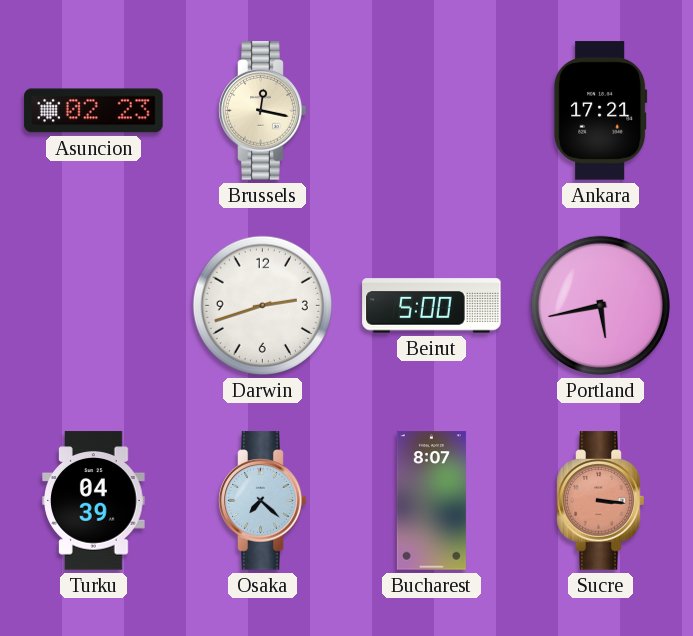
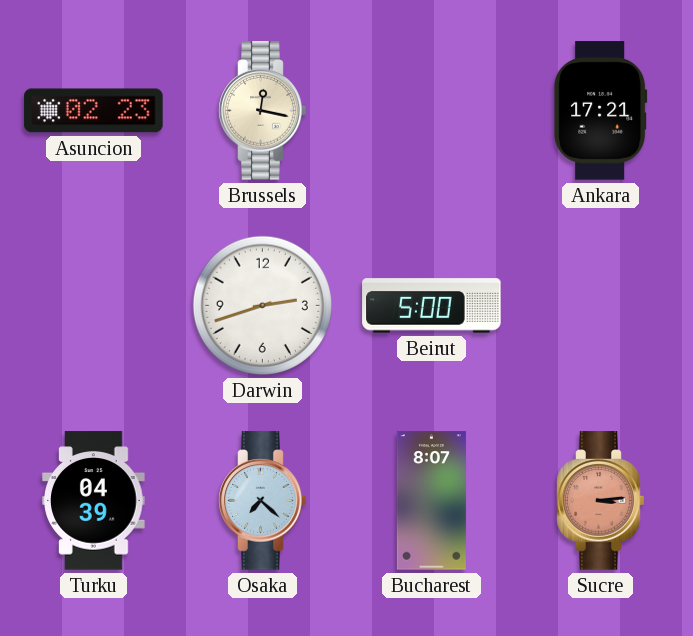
Portland: 5:43 -> none
Sucre: 3:16 -> 3:14
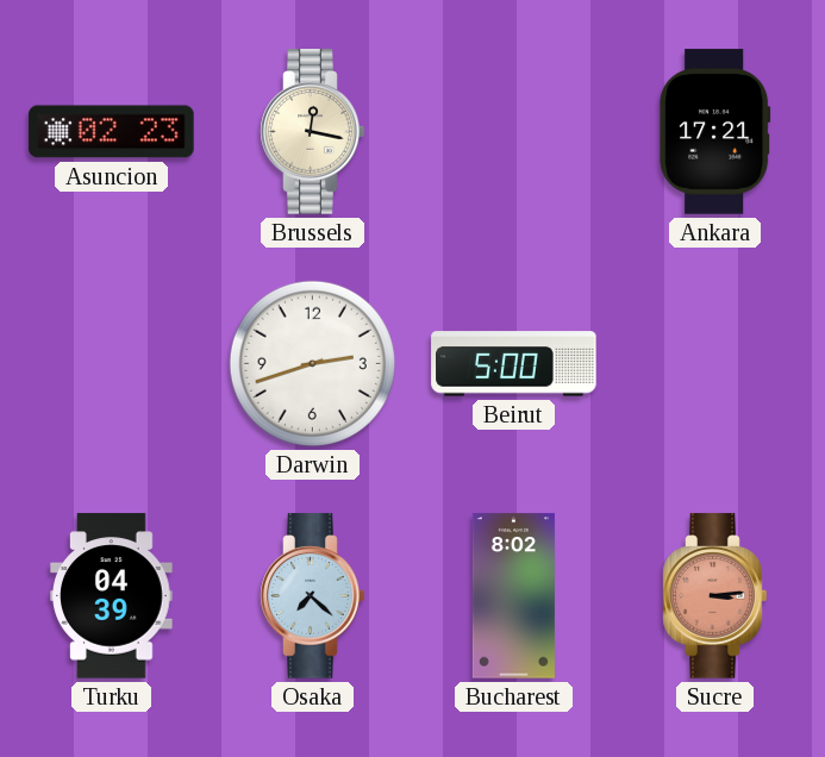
Bucharest: 8:07 -> 8:02
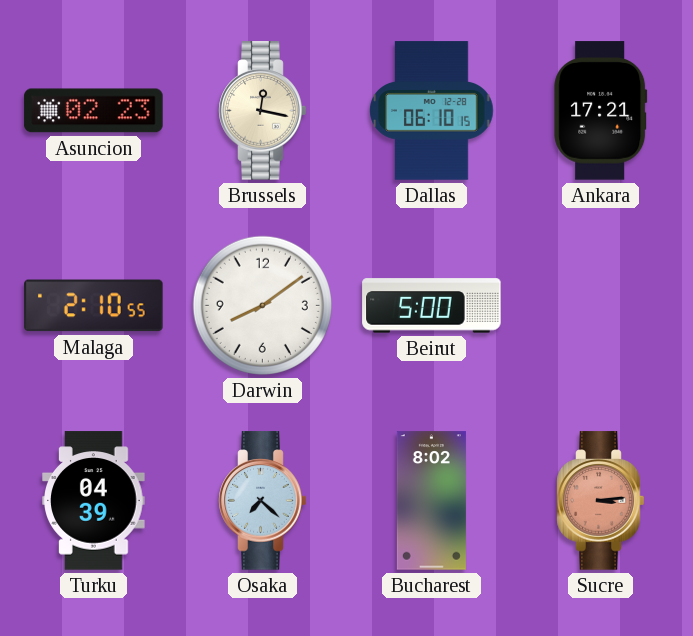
Dallas: none -> 06:10
Malaga: none -> 2:10
Darwin: 2:42 -> 8:09
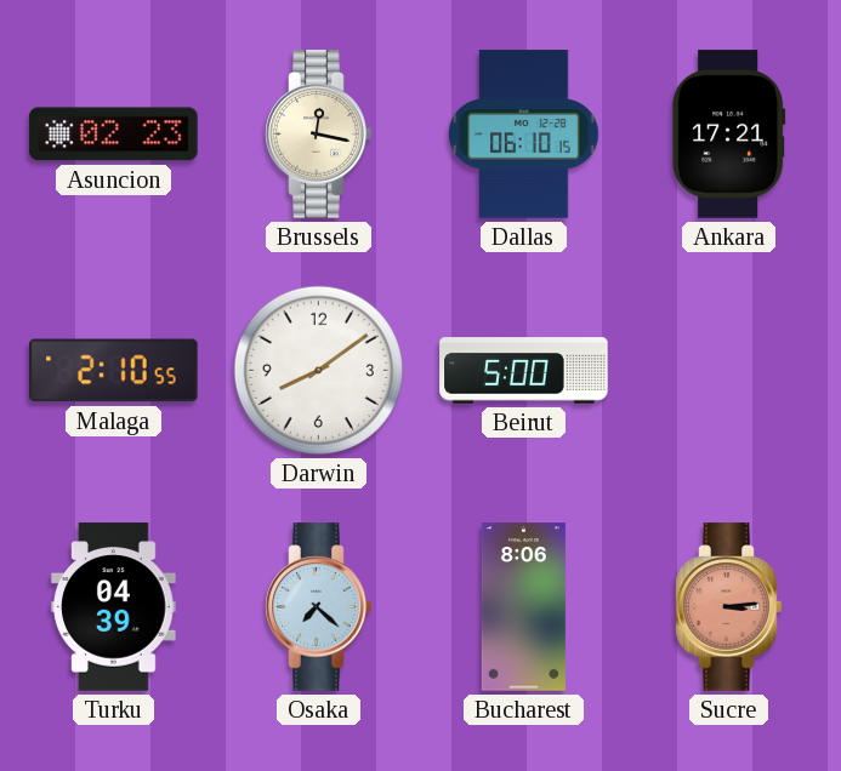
Bucharest: 8:02 -> 8:06
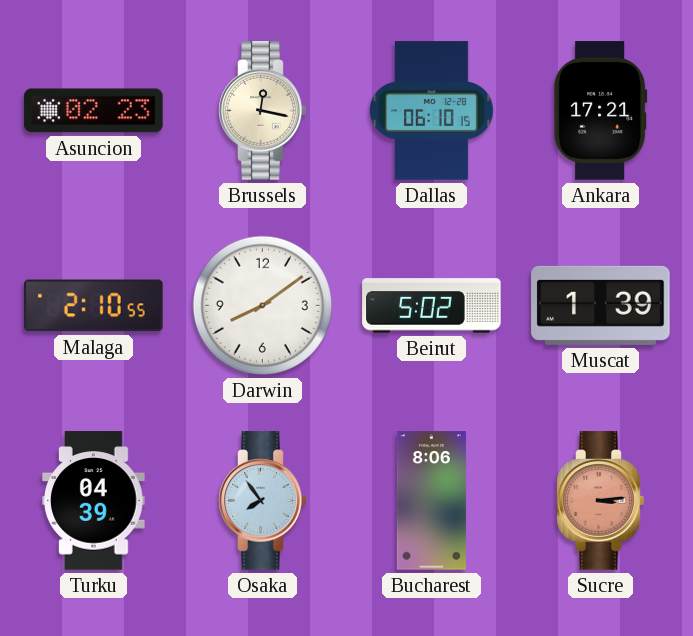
Beirut: 5:00 -> 5:02
Muscat: none -> 1:39
Osaka: 7:22 -> 7:54
